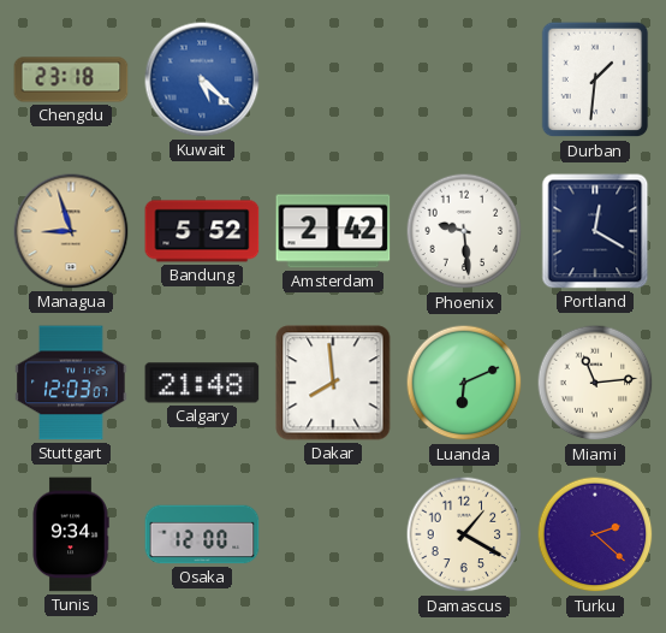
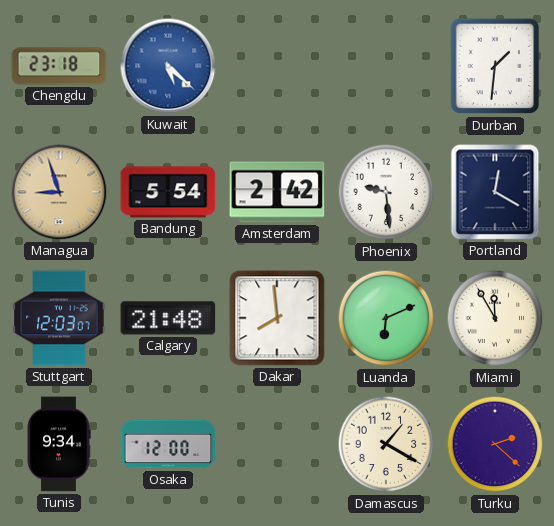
Bandung: 5:52 -> 5:54
Miami: 11:14 -> 11:55
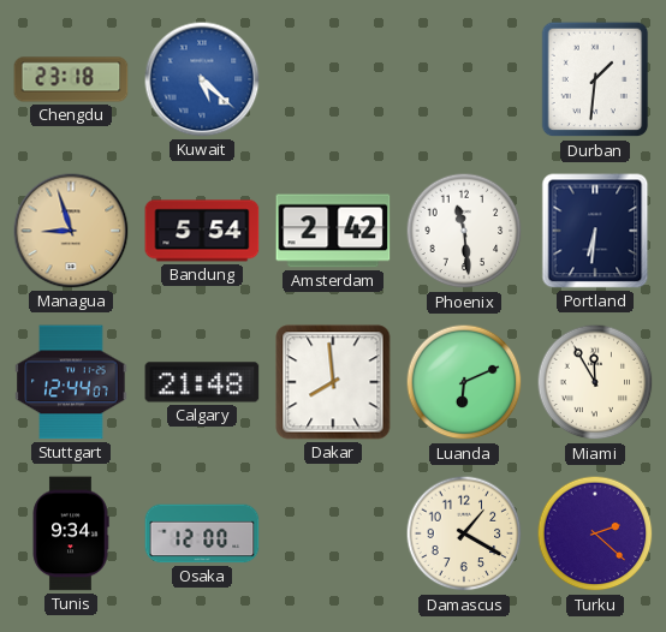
Phoenix: 9:29 -> 11:29
Portland: 12:20 -> 6:31
Stuttgart: 12:03 -> 12:44
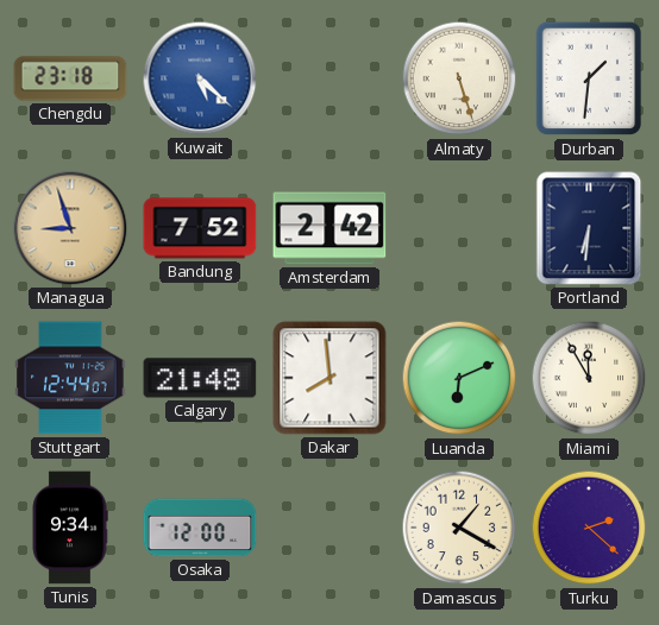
Almaty: none -> 5:27
Bandung: 5:54 -> 7:52
Phoenix: 11:29 -> none
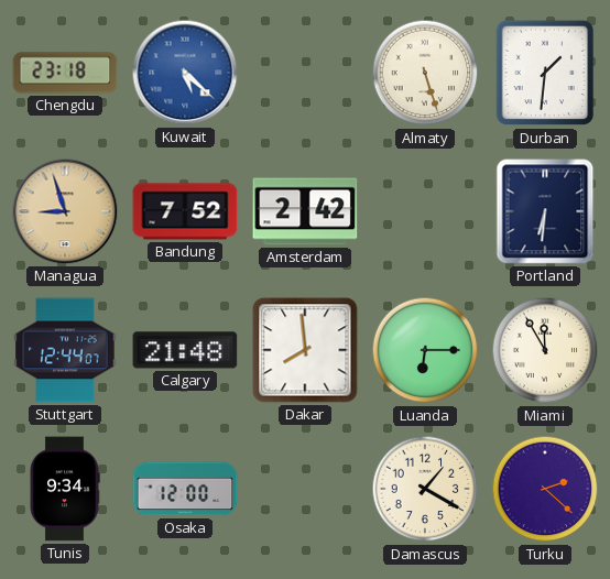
Luanda: 6:11 -> 6:15
